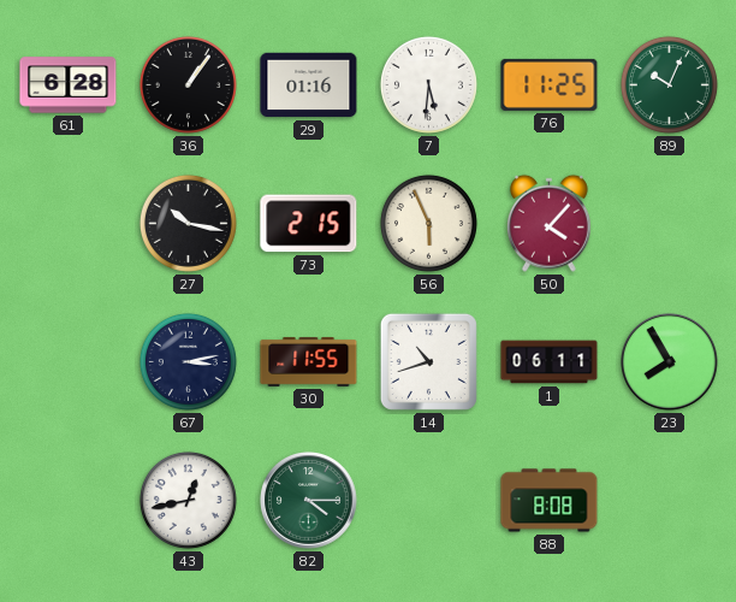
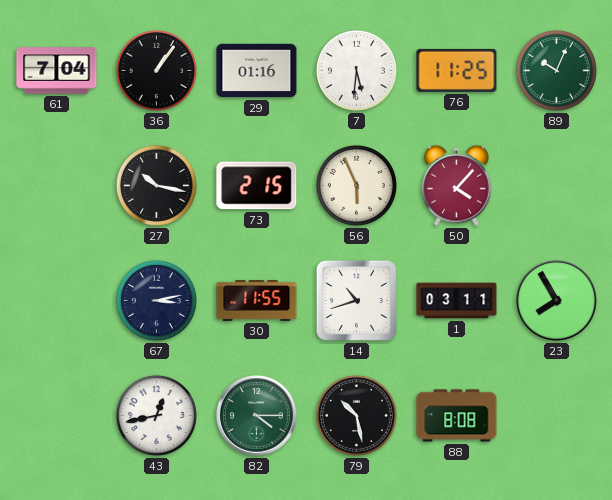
61: 6:28 -> 7:04
1: 06:11 -> 03:11
79: none -> 10:28
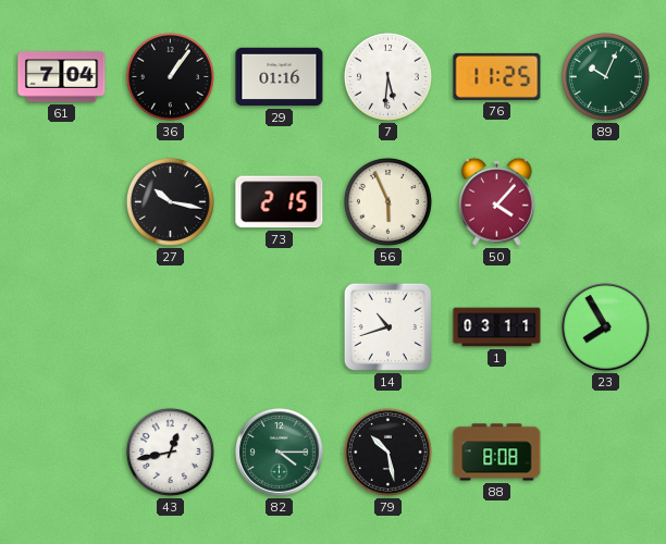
67: 3:13 -> none
30: 11:55 -> none
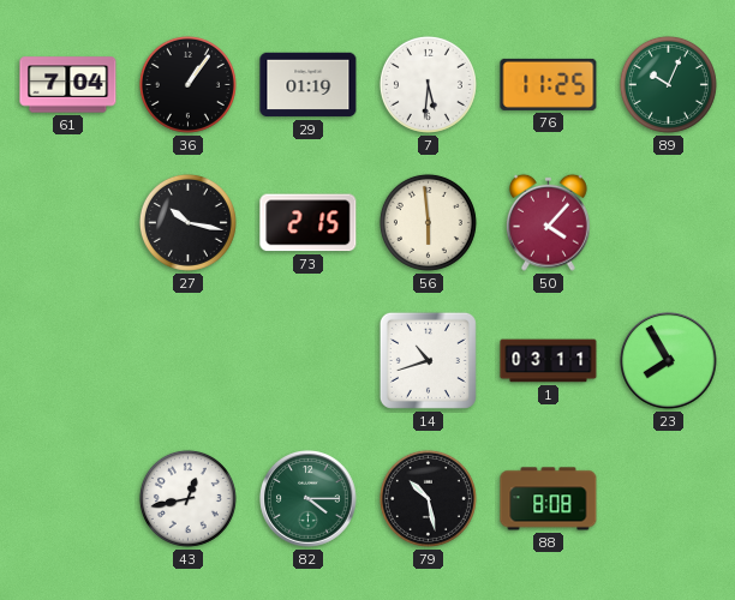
29: 01:16 -> 01:19
56: 5:56 -> 5:59
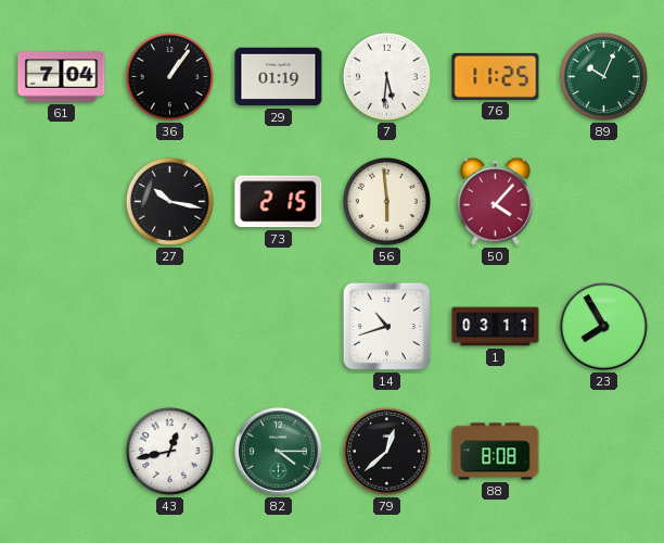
79: 10:28 -> 12:38
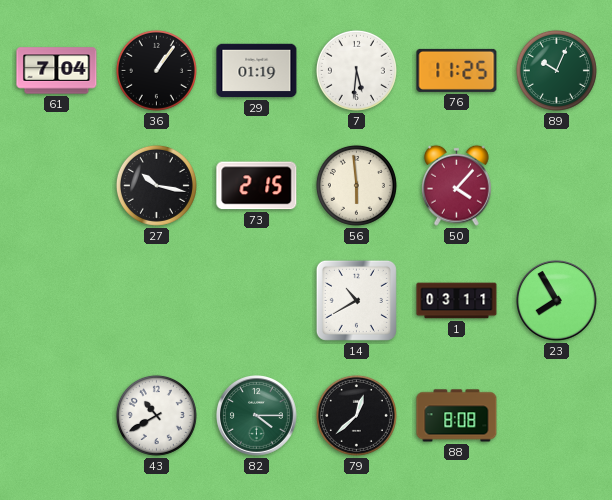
14: 10:42 -> 10:40
43: 12:43 -> 10:40
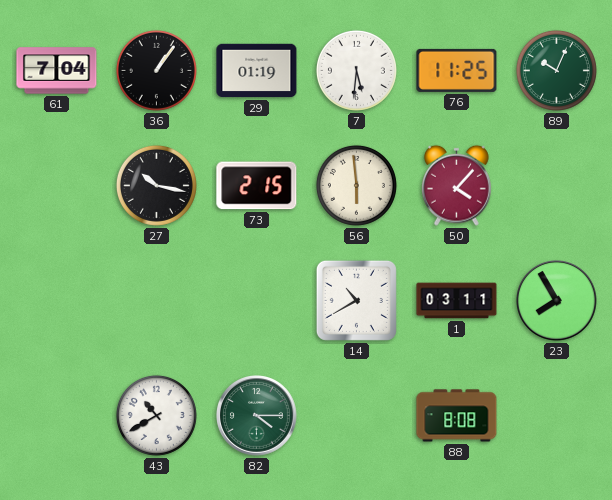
79: 12:38 -> none
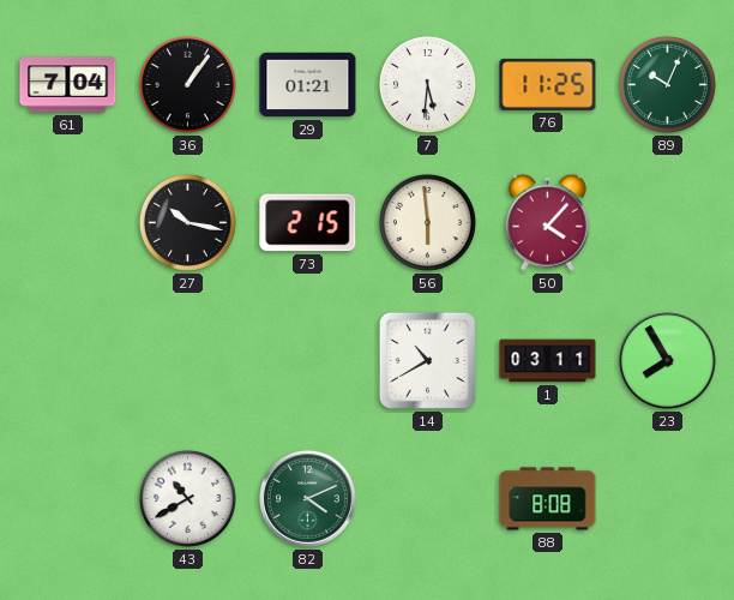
29: 01:19 -> 01:21
82: 4:15 -> 4:11
